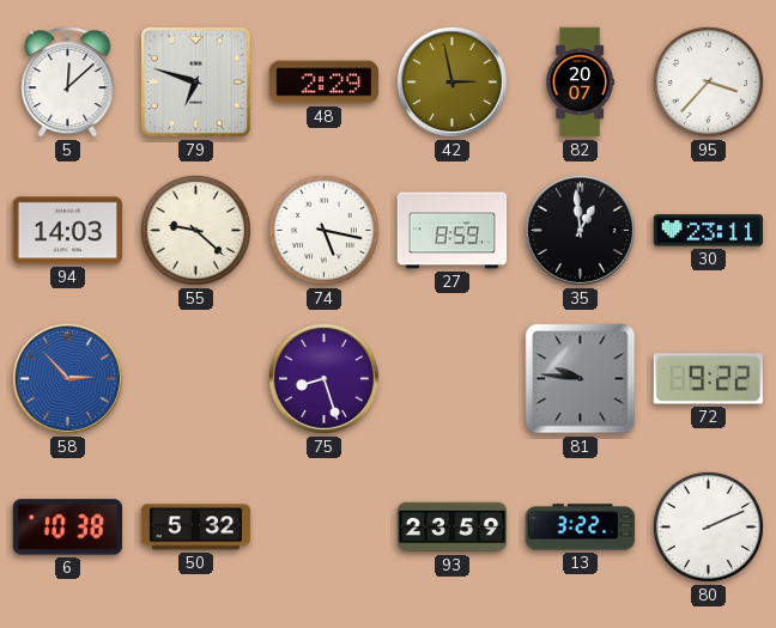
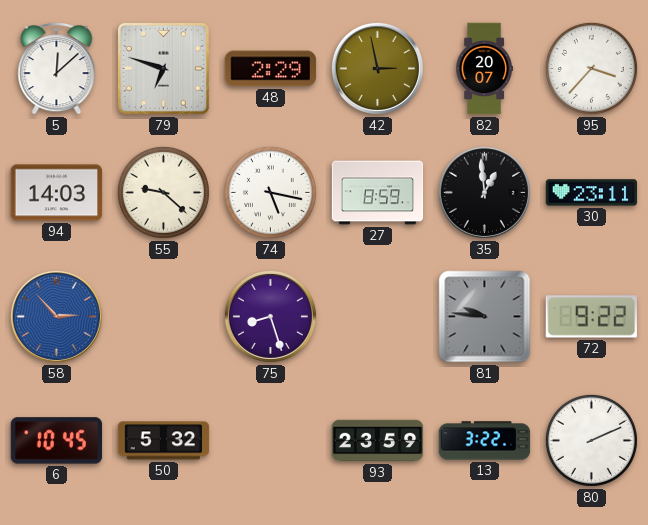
6: 10:38 -> 10:45
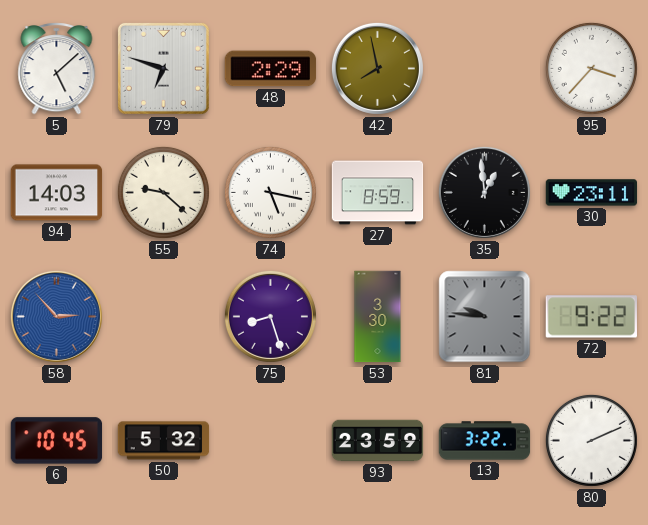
5: 12:08 -> 5:08
42: 2:58 -> 7:58
82: 20:07 -> none
53: none -> 3:30
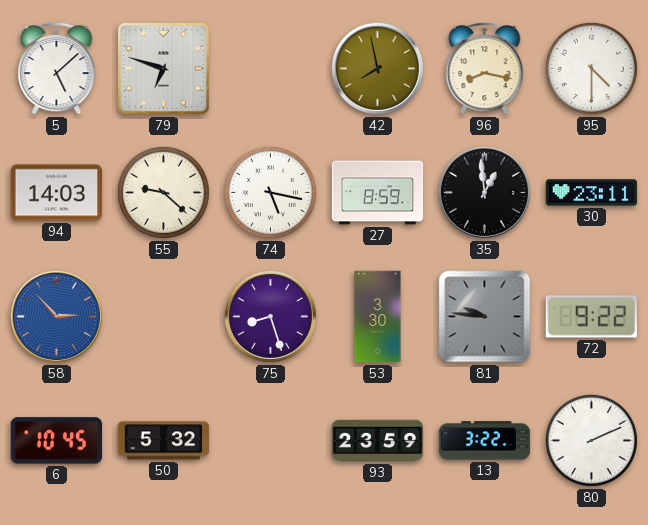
48: 2:29 -> none
96: none -> 8:17
95: 3:37 -> 4:30
